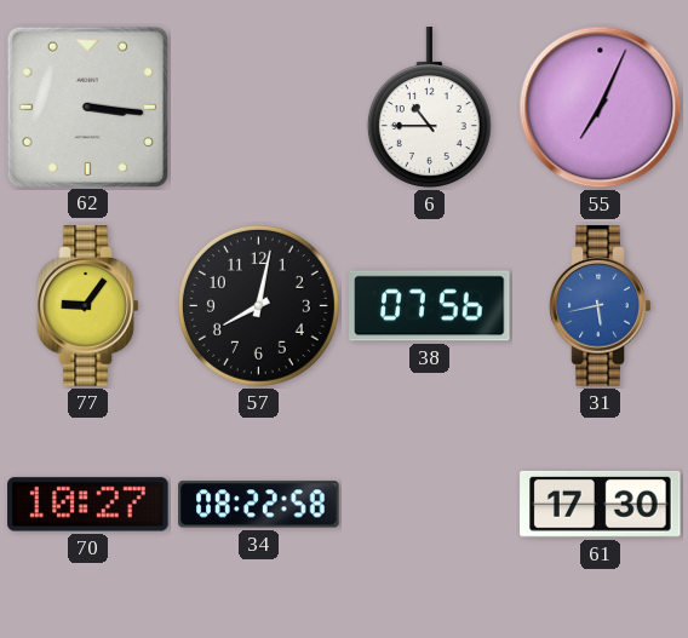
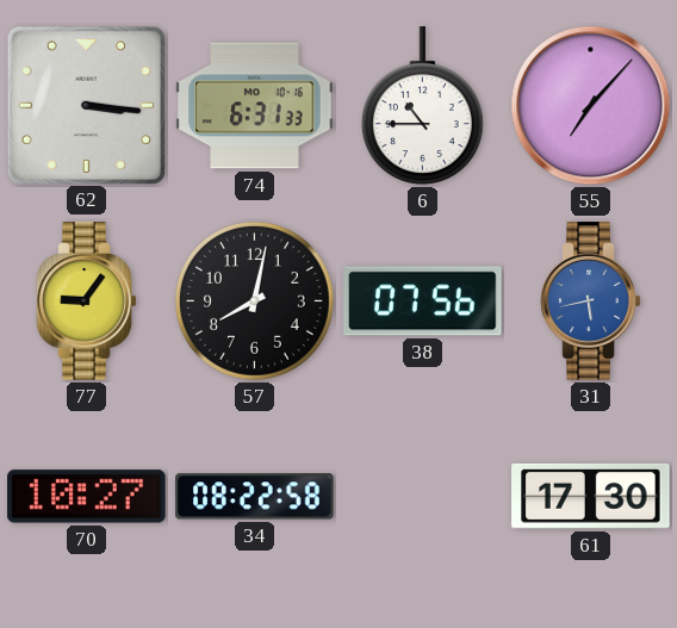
74: none -> 6:31
55: 7:04 -> 7:07
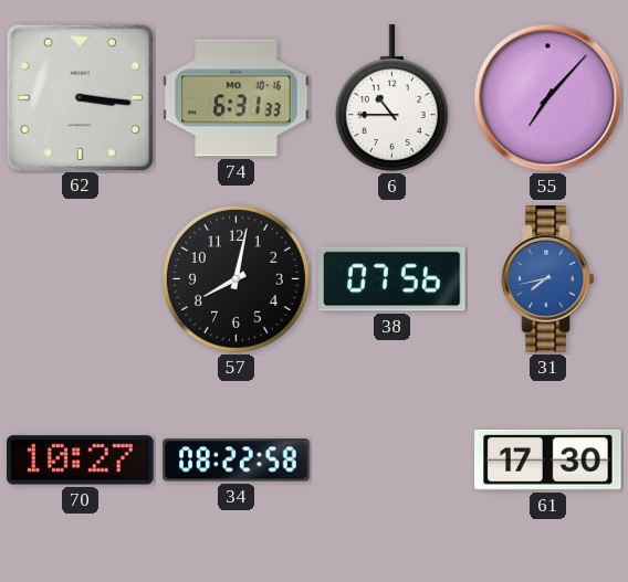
77: 9:06 -> none
31: 5:43 -> 7:43
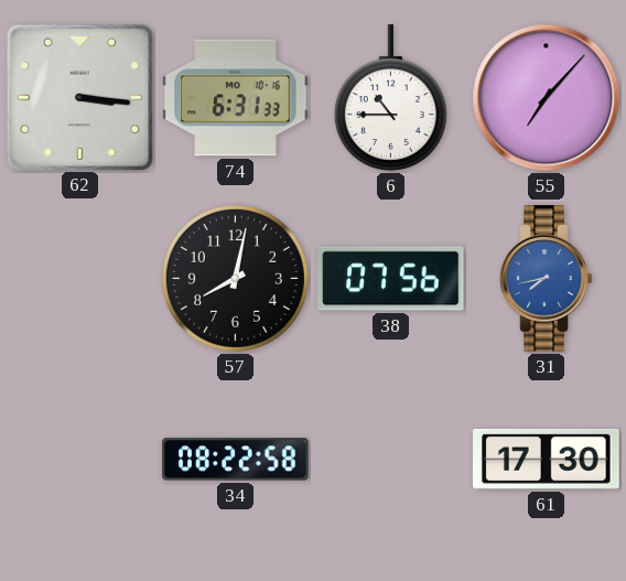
70: 10:27 -> none
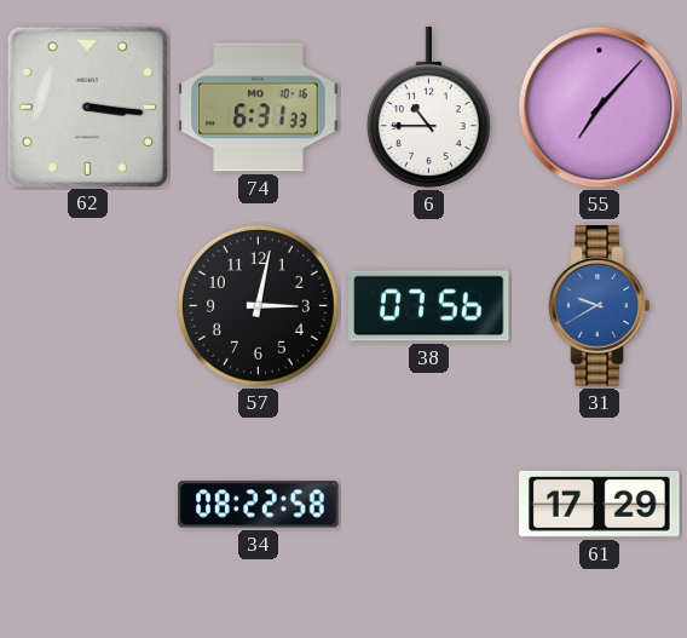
57: 8:02 -> 3:02
31: 7:43 -> 9:40
61: 17:30 -> 17:29
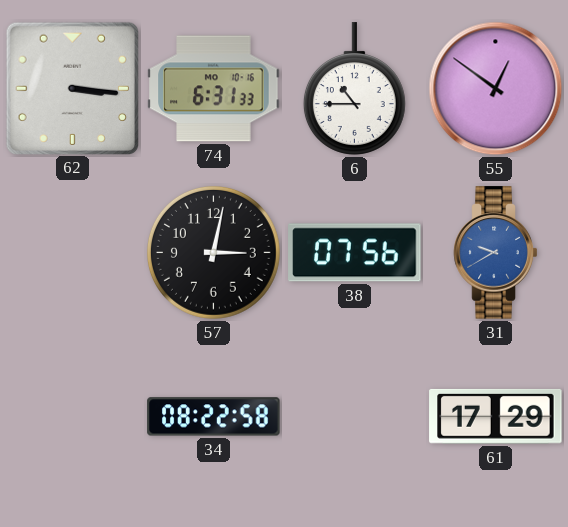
55: 7:07 -> 12:51
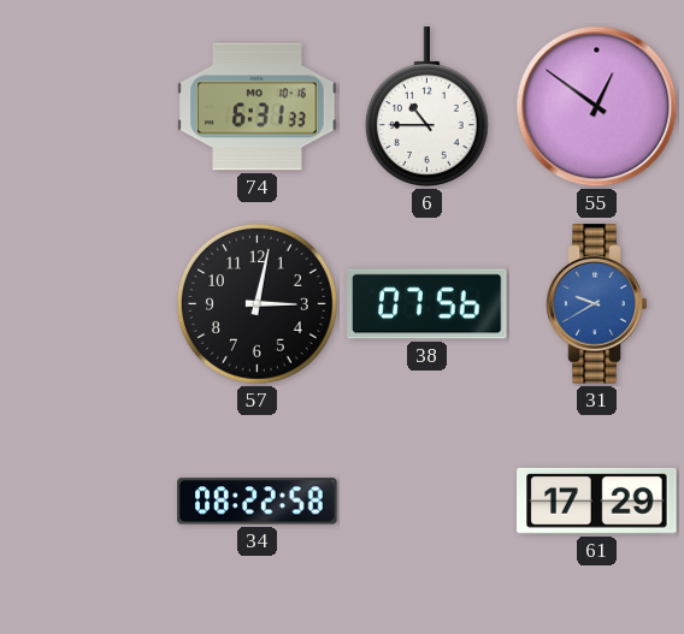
62: 3:16 -> none
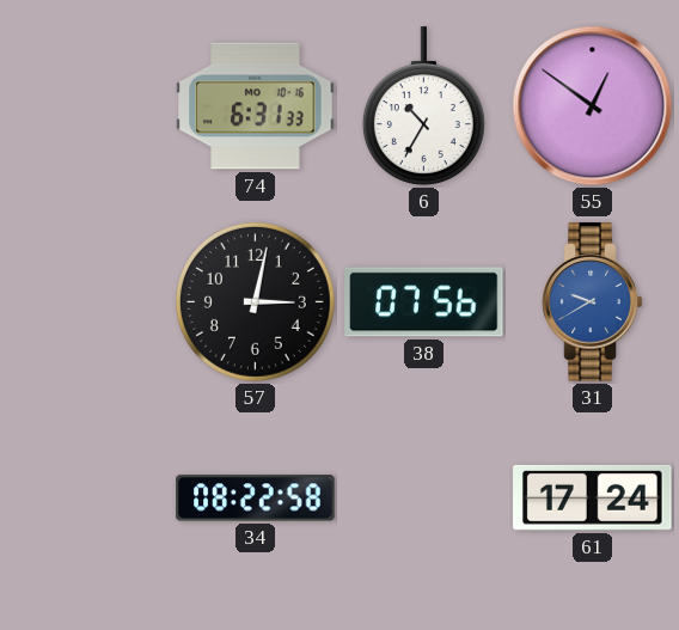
6: 10:45 -> 10:35
61: 17:29 -> 17:24
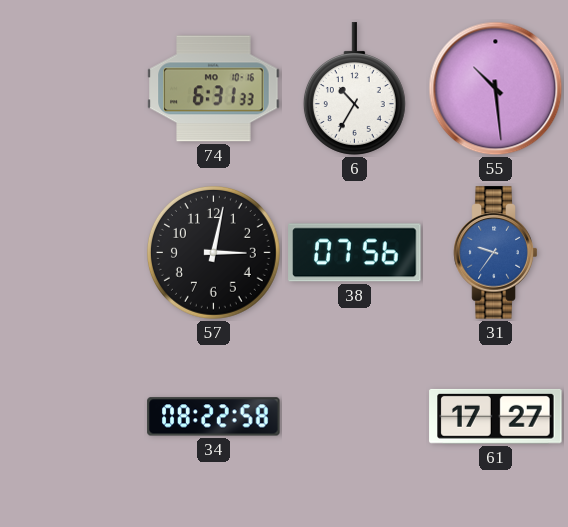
55: 12:51 -> 10:29
31: 9:40 -> 9:36
61: 17:24 -> 17:27
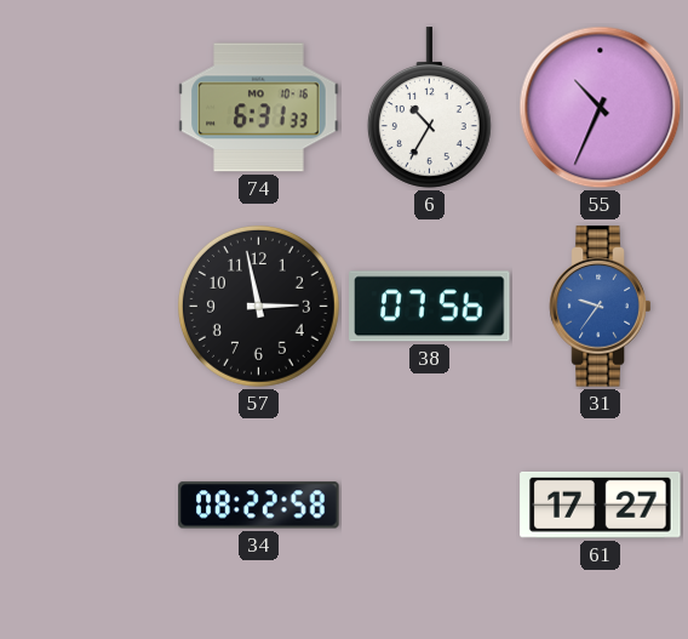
55: 10:29 -> 10:34
57: 3:02 -> 2:58
